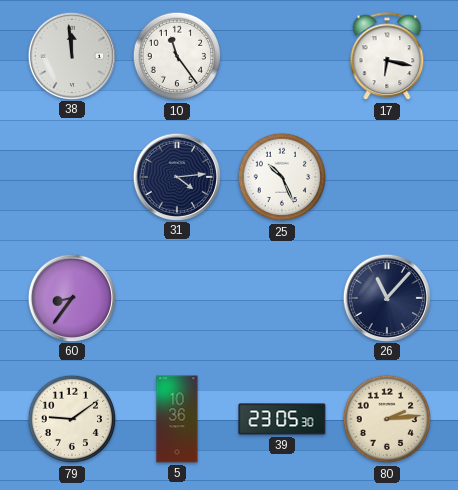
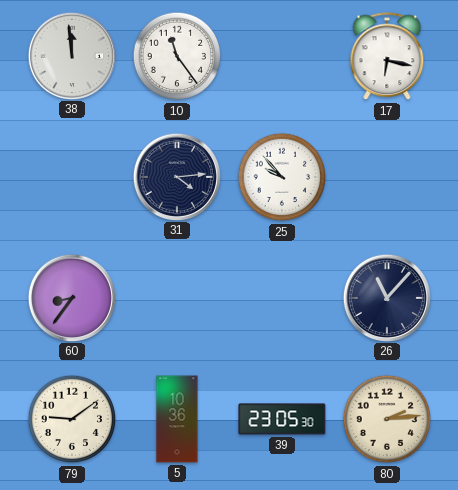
25: 10:26 -> 9:53
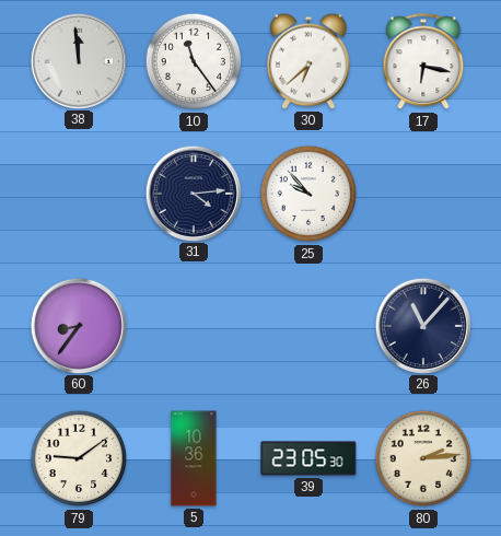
30: none -> 6:38
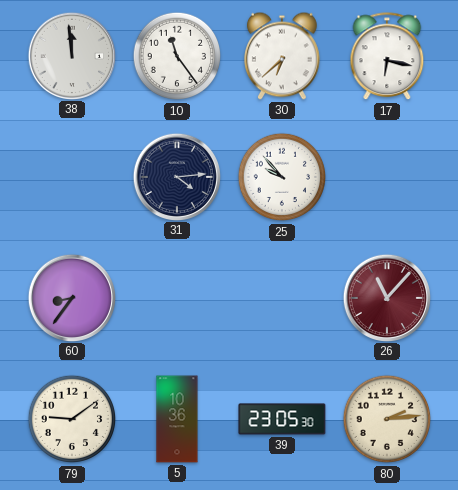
26 dial: navy -> burgundy
